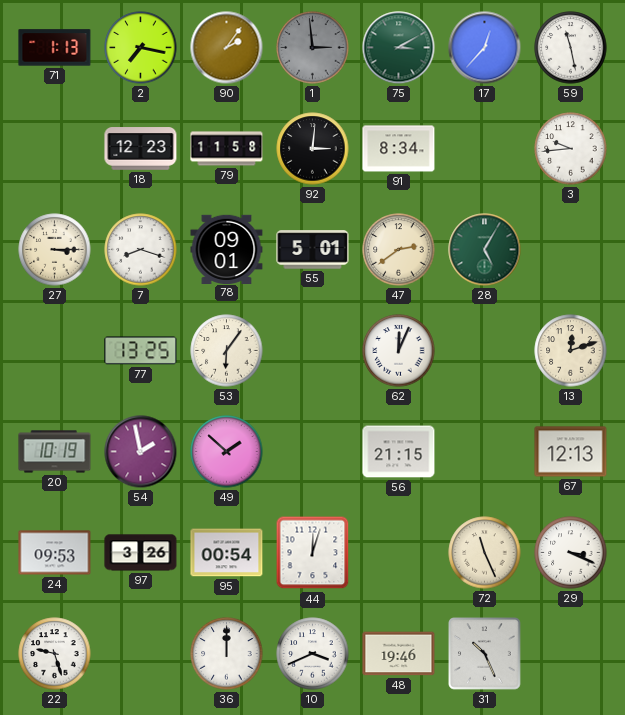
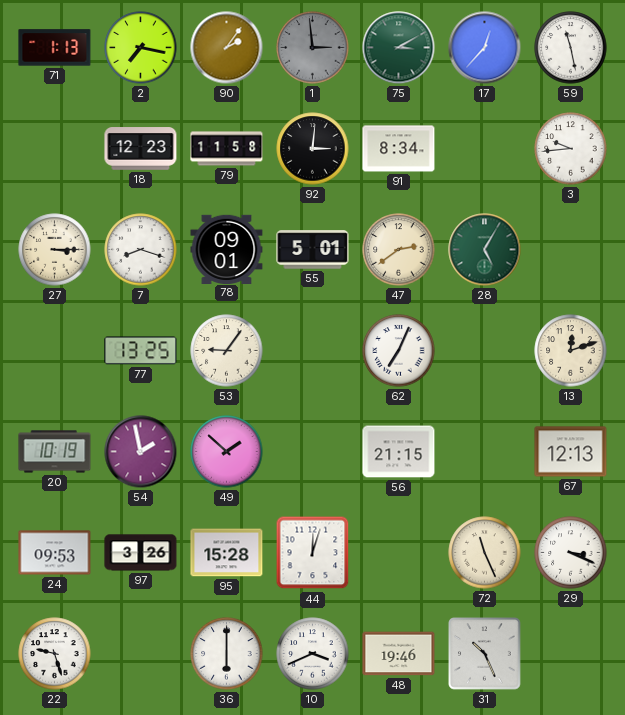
53: 6:06 -> 9:06
62: 12:04 -> 7:04
95: 00:54 -> 15:28
36: 12:00 -> 6:00
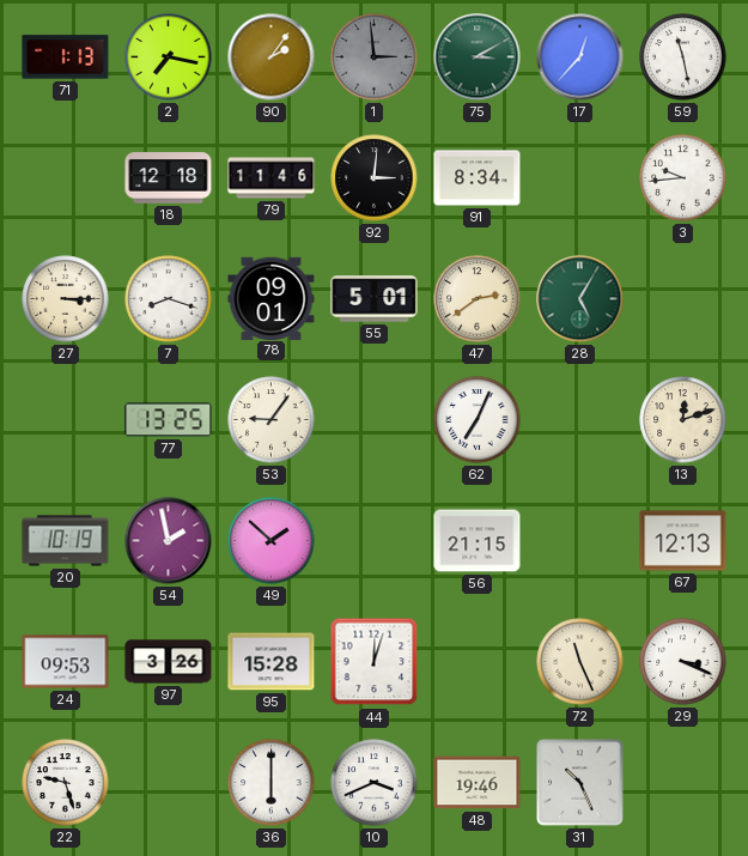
18: 12:23 -> 12:18
79: 11:58 -> 11:46
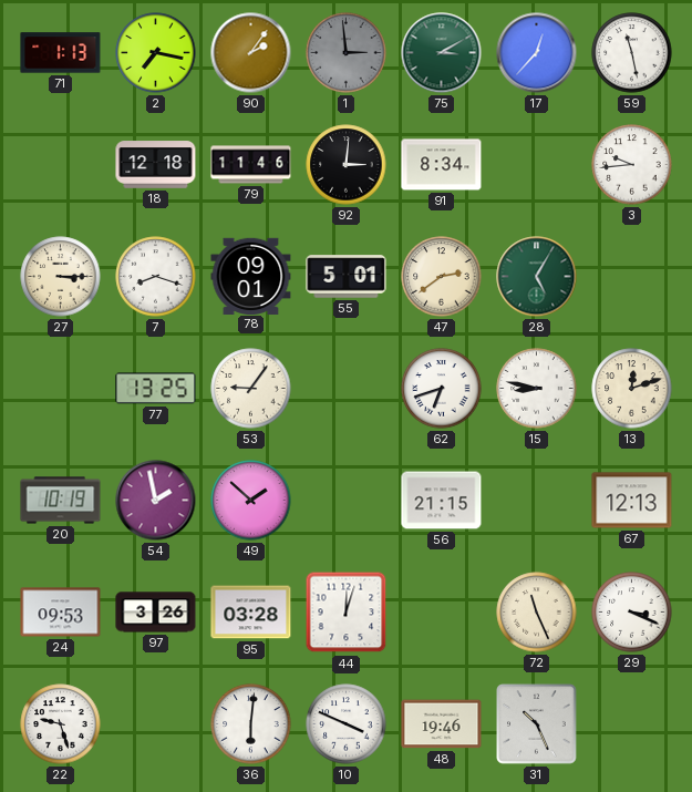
62: 7:04 -> 6:42
15: none -> 8:47
95: 15:28 -> 03:28
36: 6:00 -> 6:01
10: 3:41 -> 3:49
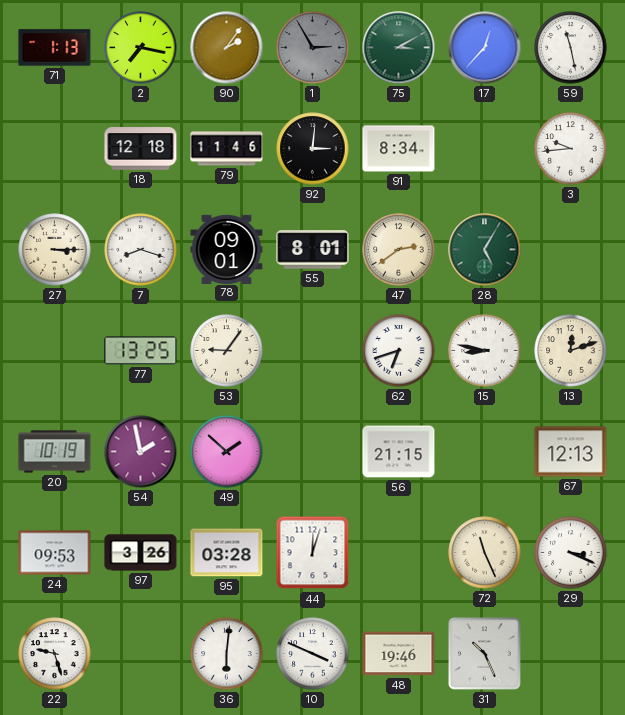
1: 2:59 -> 2:55
55: 5:01 -> 8:01
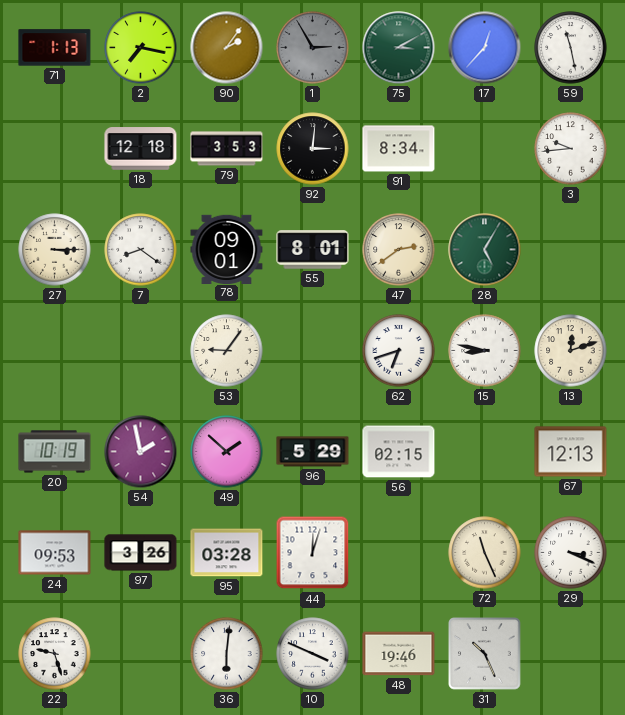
79: 11:46 -> 3:53
7: 8:18 -> 8:21
77: 13:25 -> none
96: none -> 5:29
56: 21:15 -> 02:15
